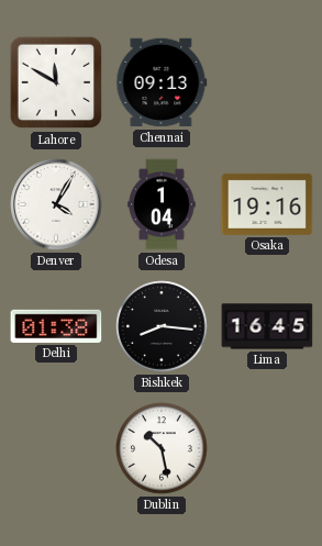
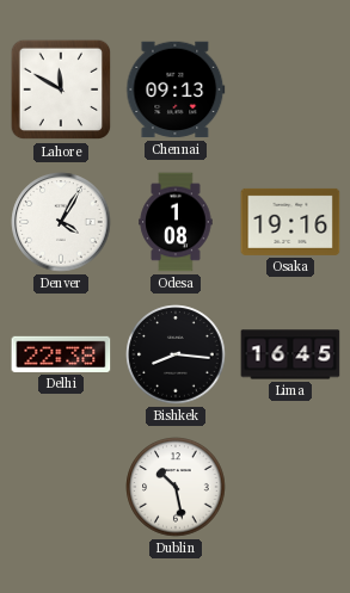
Odesa: 1:04 -> 1:08
Delhi: 01:38 -> 22:38
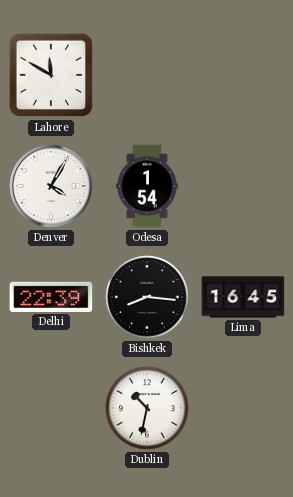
Chennai: 09:13 -> none
Odesa: 1:08 -> 1:54
Osaka: 19:16 -> none
Delhi: 22:38 -> 22:39
Dublin: 10:28 -> 10:32
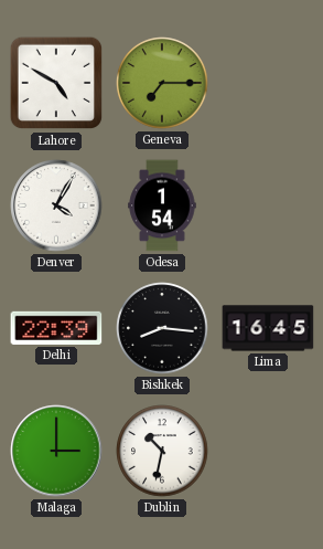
Lahore: 11:50 -> 4:50
Geneva: none -> 7:15
Malaga: none -> 3:00
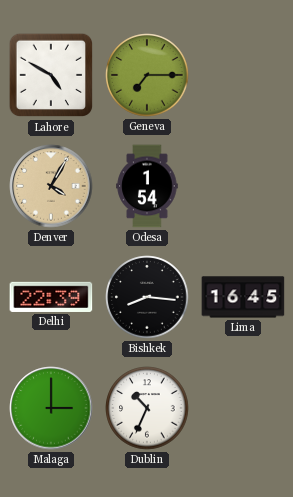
Denver dial: white -> champagne
Dublin: 10:32 -> 10:34
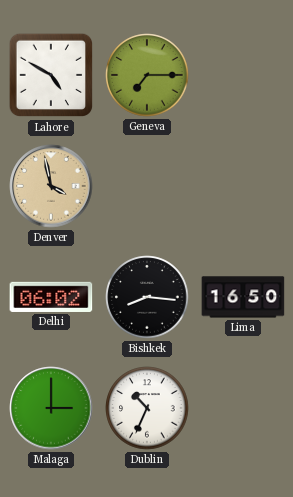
Denver: 4:05 -> 3:58
Odesa: 1:54 -> none
Delhi: 22:39 -> 06:02
Lima: 16:45 -> 16:50
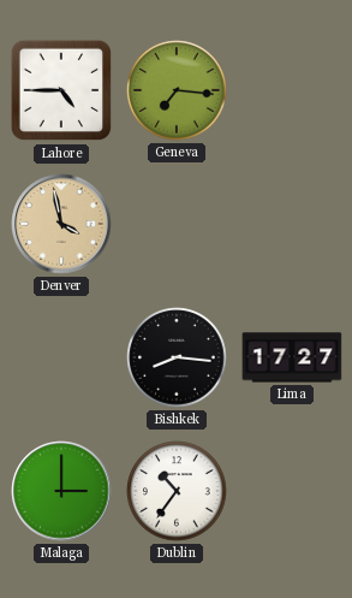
Lahore: 4:50 -> 4:45
Geneva: 7:15 -> 7:16
Delhi: 06:02 -> none
Lima: 16:50 -> 17:27
Dublin: 10:34 -> 10:36
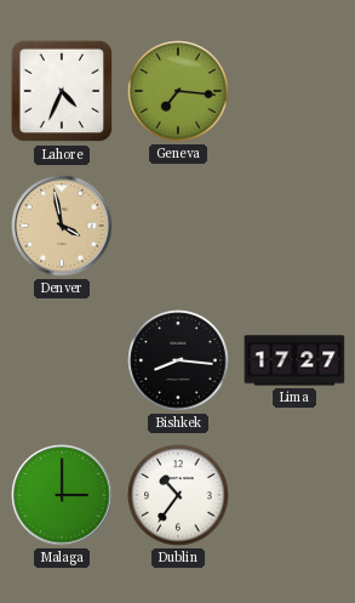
Lahore: 4:45 -> 4:34
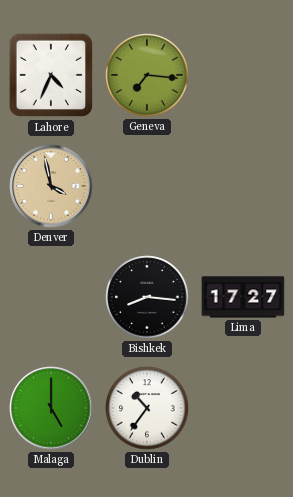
Malaga: 3:00 -> 5:00
